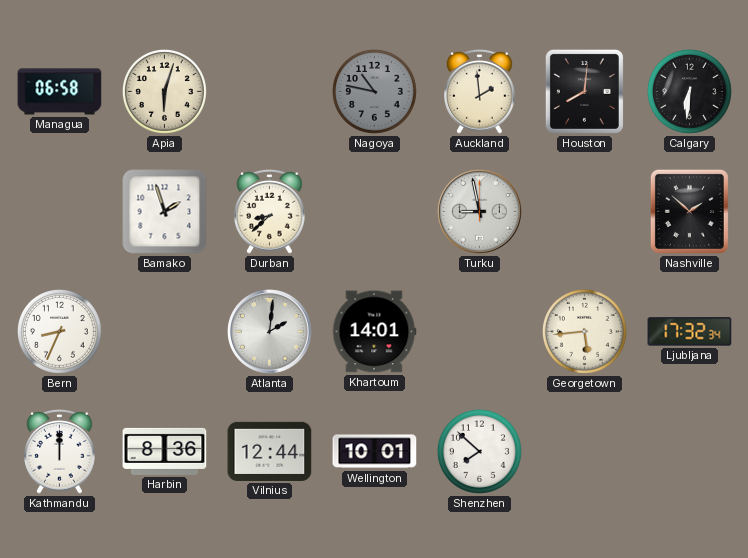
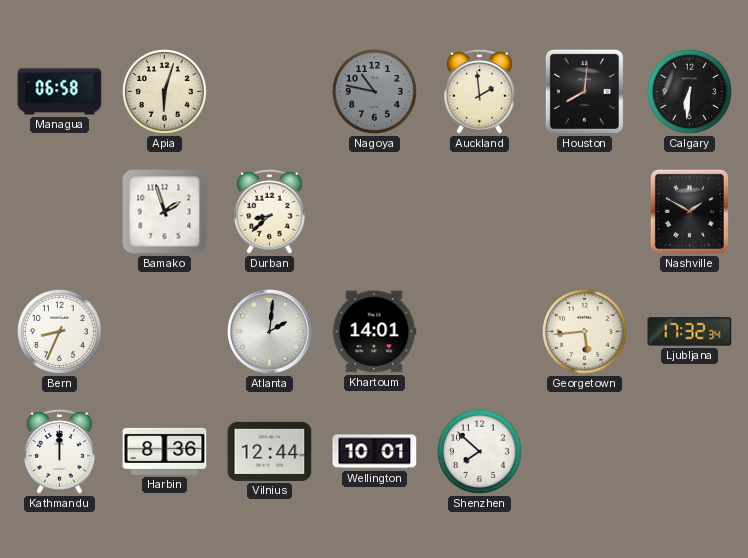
Turku: 8:58 -> none
Nashville: 1:52 -> 1:50
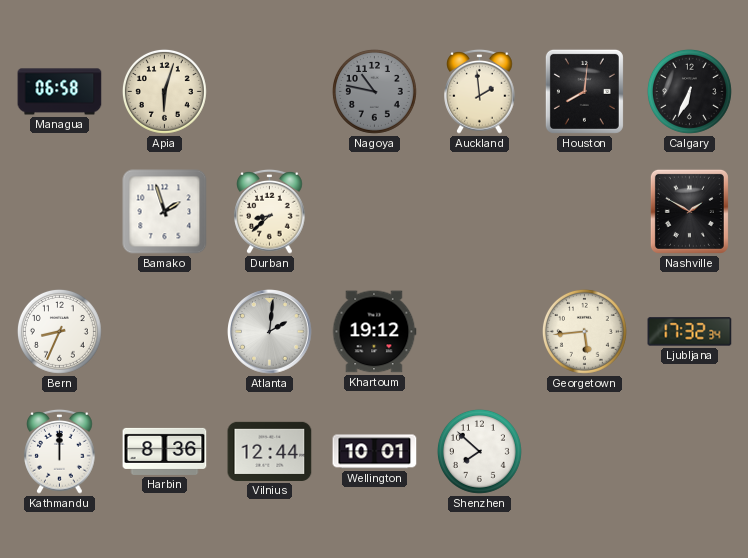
Calgary: 6:31 -> 6:34
Khartoum: 14:01 -> 19:12
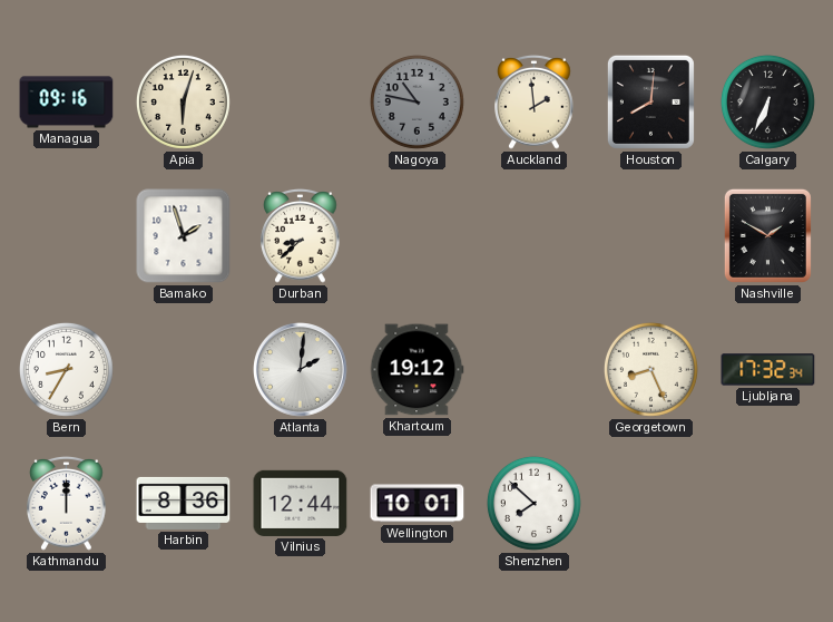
Managua: 06:58 -> 09:16
Bern: 8:34 -> 8:35
Georgetown: 5:44 -> 8:26
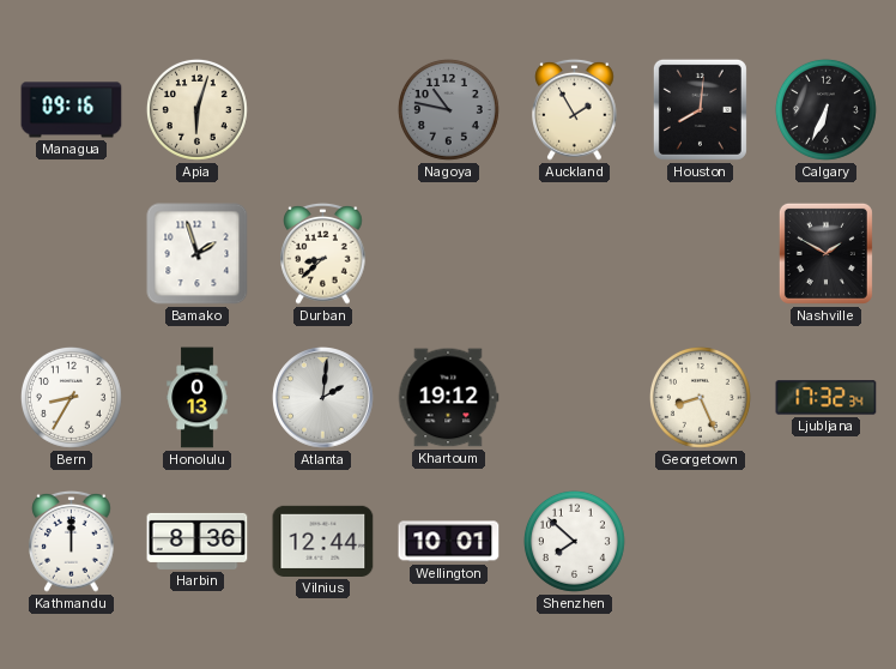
Auckland: 1:59 -> 1:55
Honolulu: none -> 0:13
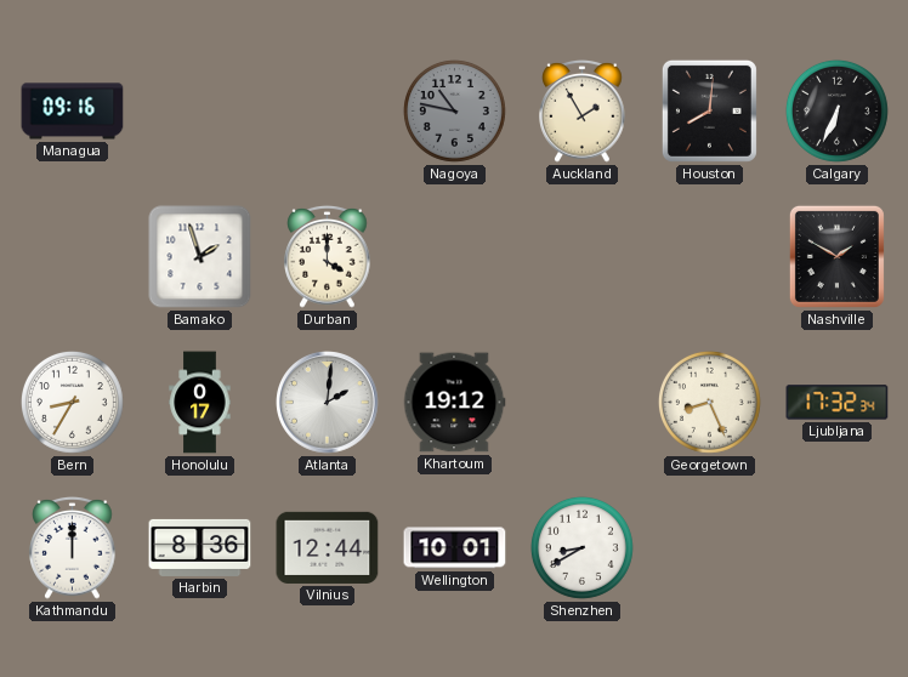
Apia: 6:03 -> none
Durban: 8:38 -> 4:00
Honolulu: 0:13 -> 0:17
Shenzhen: 7:52 -> 8:40
